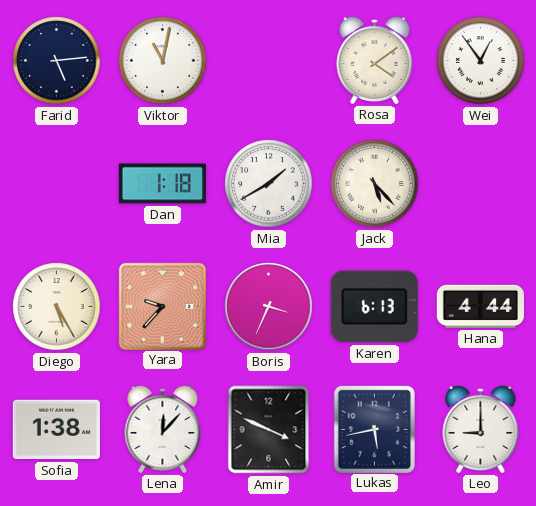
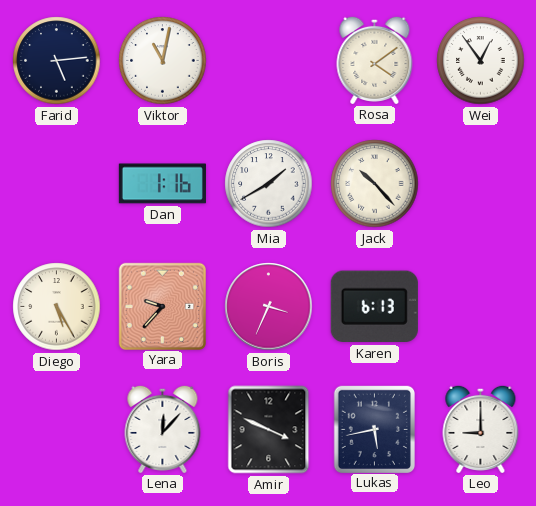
Dan: 1:18 -> 1:16
Jack: 5:23 -> 10:23
Hana: 4:44 -> none
Sofia: 1:38 -> none
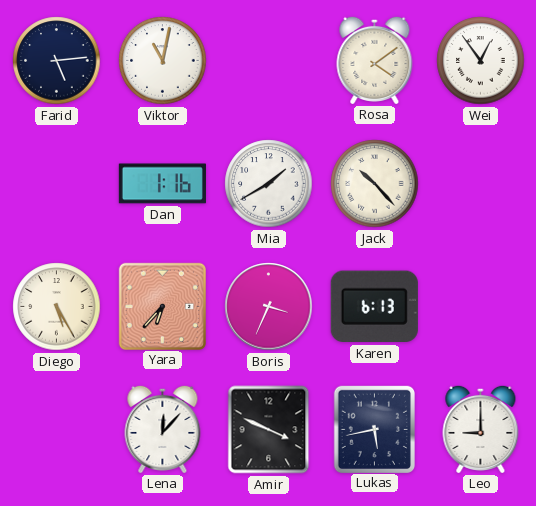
Yara: 9:37 -> 6:37
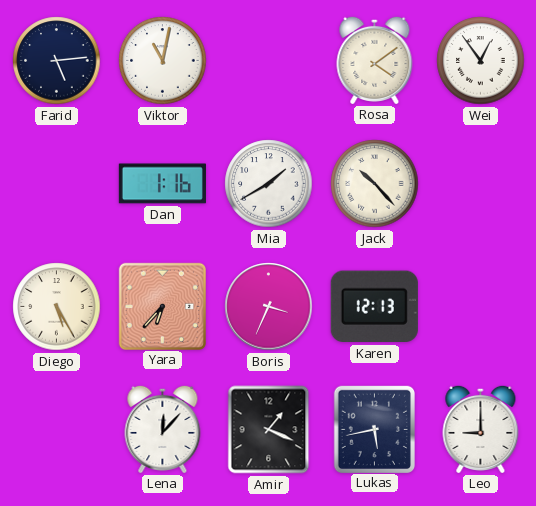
Karen: 6:13 -> 12:13
Amir: 3:49 -> 1:19
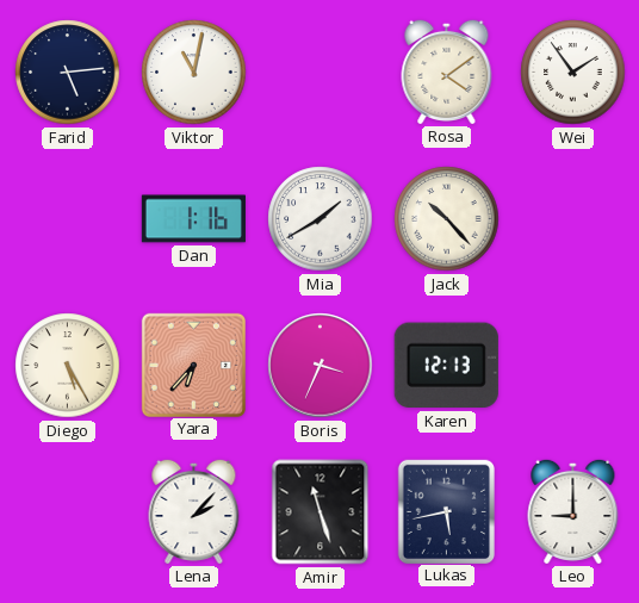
Wei: 12:54 -> 1:54
Lena: 12:07 -> 2:07
Amir: 1:19 -> 11:27
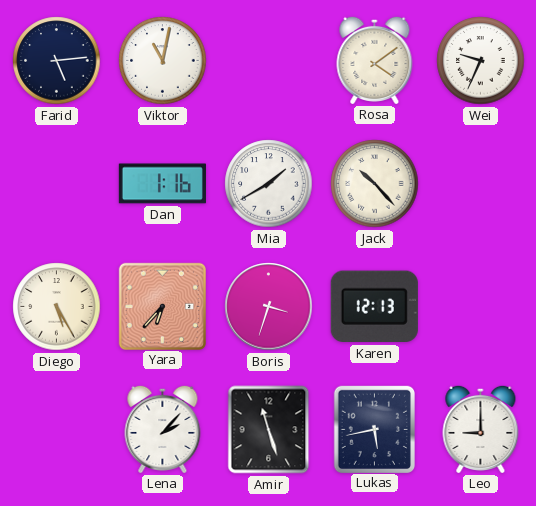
Wei: 1:54 -> 9:34
Boris: 3:34 -> 3:33
